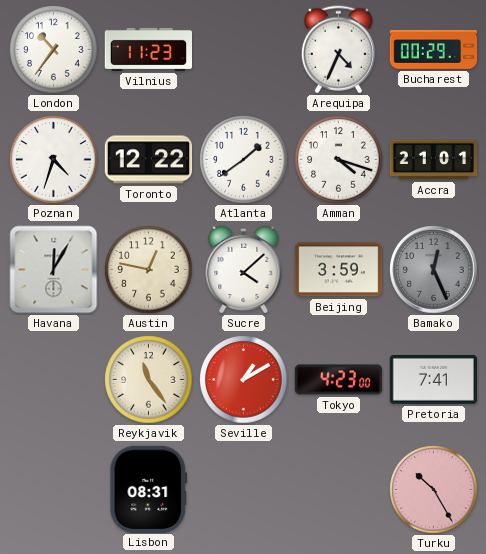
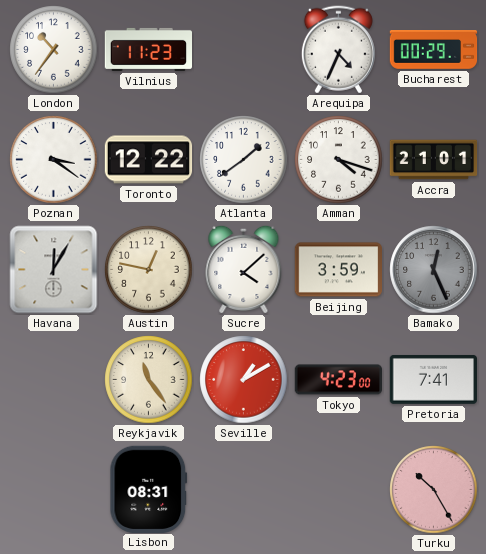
Poznan: 4:33 -> 3:21
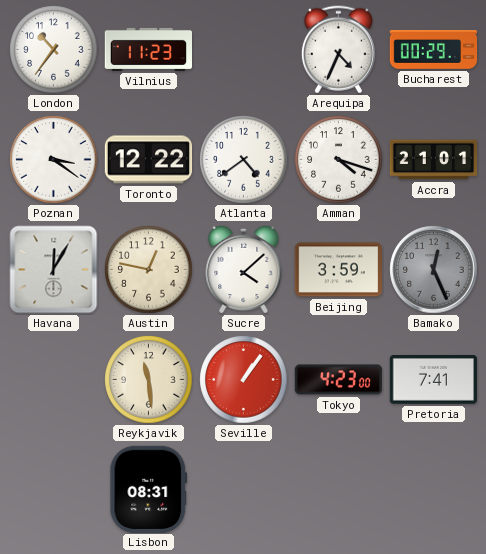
Atlanta: 1:39 -> 4:39
Reykjavik: 11:24 -> 11:29
Seville: 1:10 -> 1:06
Turku: 10:25 -> none
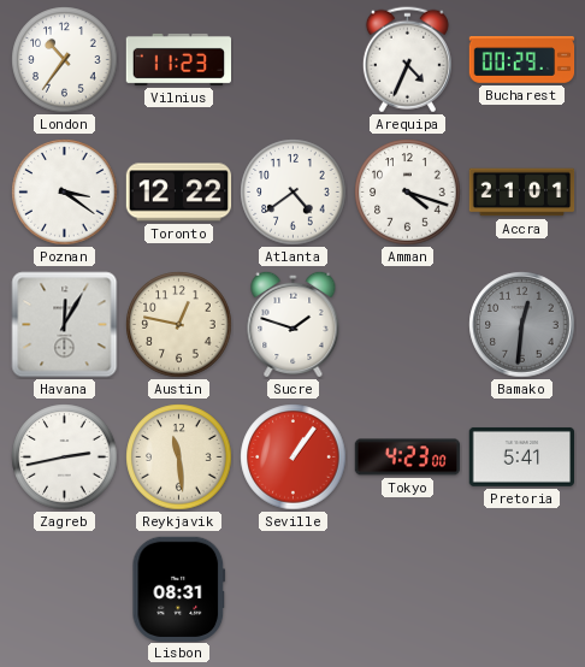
Sucre: 4:08 -> 1:48
Beijing: 3:59 -> none
Bamako: 12:26 -> 12:31
Zagreb: none -> 2:43
Pretoria: 7:41 -> 5:41
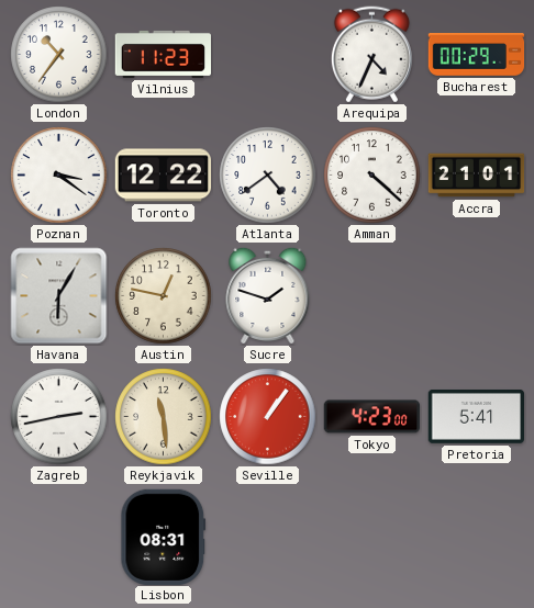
Amman: 4:18 -> 4:22
Havana: 12:05 -> 6:05
Bamako: 12:31 -> none
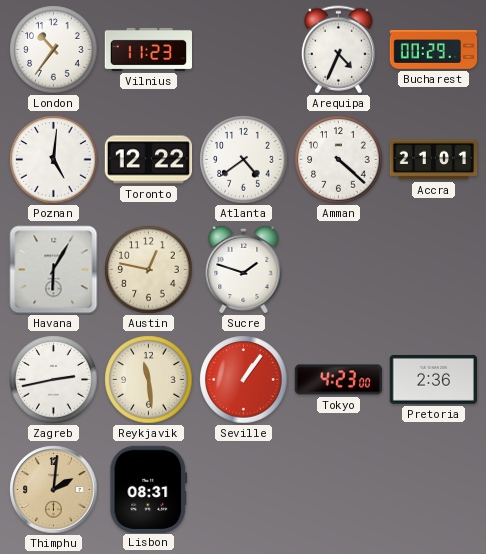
Poznan: 3:21 -> 5:01
Pretoria: 5:41 -> 2:36
Thimphu: none -> 2:01
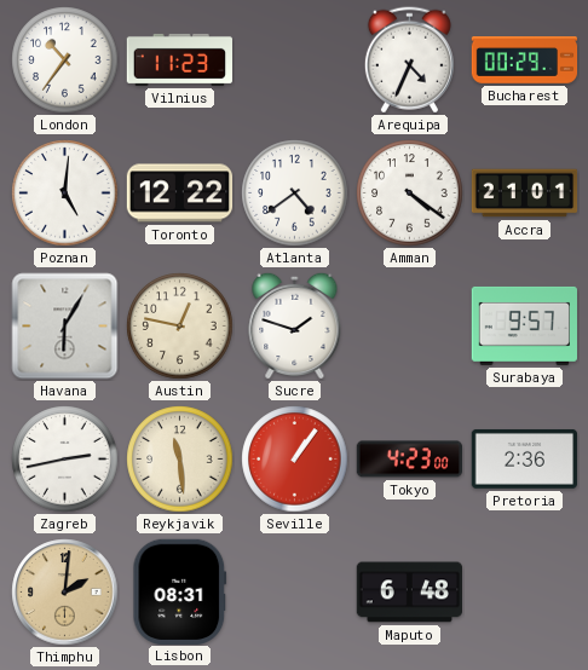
Amman: 4:22 -> 4:21
Surabaya: none -> 9:57
Maputo: none -> 6:48
